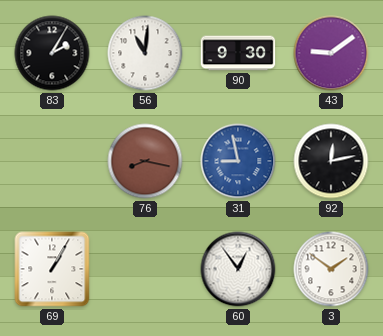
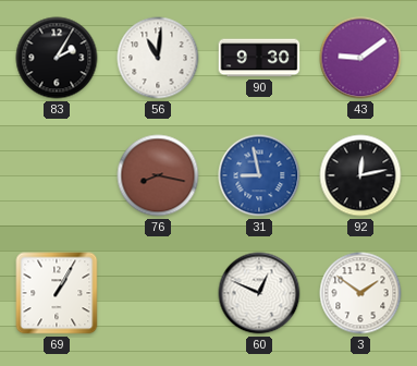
60: 12:54 -> 12:49
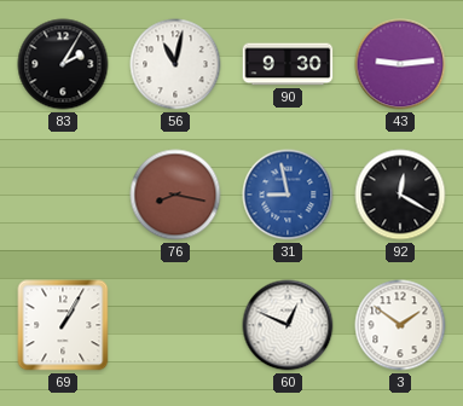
56: 11:01 -> 11:02
43: 9:09 -> 9:14
92: 12:13 -> 12:20
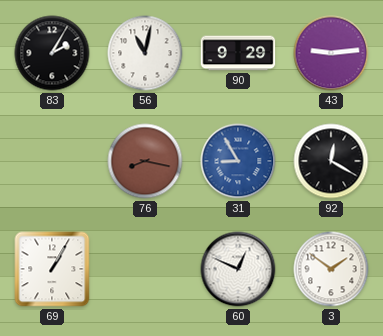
90: 9:30 -> 9:29
31: 8:58 -> 8:55
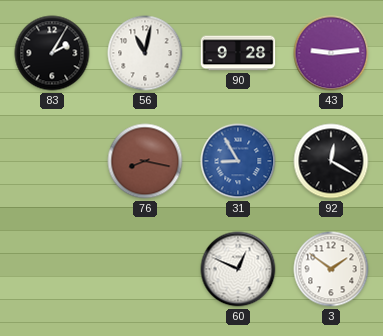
90: 9:29 -> 9:28
69: 1:05 -> none
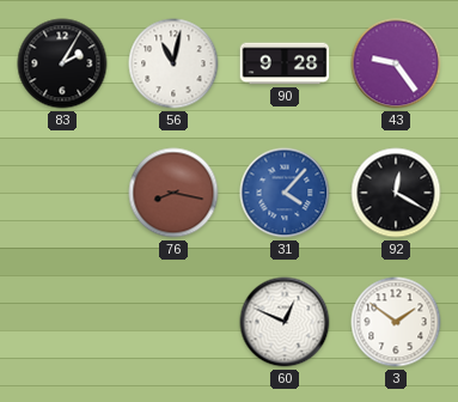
43: 9:14 -> 9:24
31: 8:55 -> 4:07
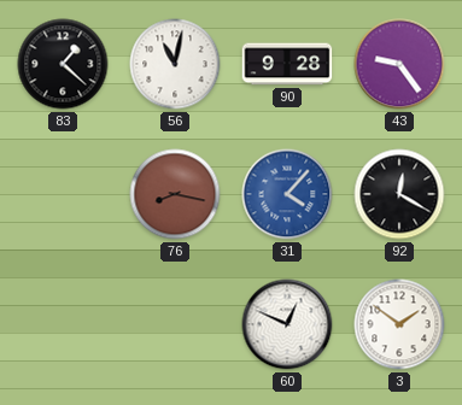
83: 2:05 -> 1:22
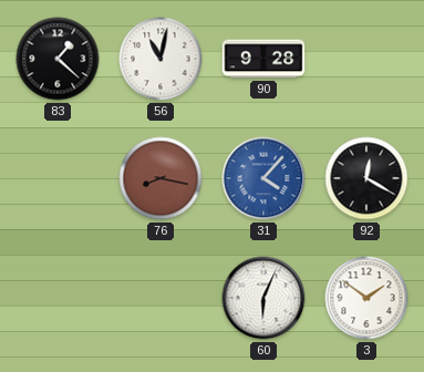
43: 9:24 -> none
60: 12:49 -> 6:04
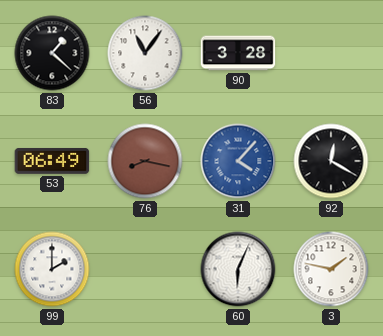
56: 11:02 -> 11:06
90: 9:28 -> 3:28
53: none -> 06:49
99: none -> 2:00
3: 1:51 -> 1:47
